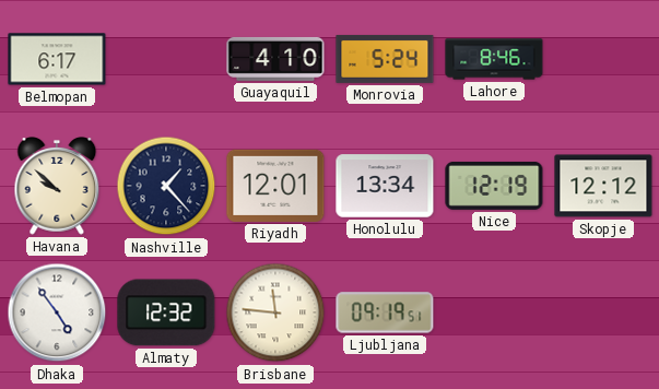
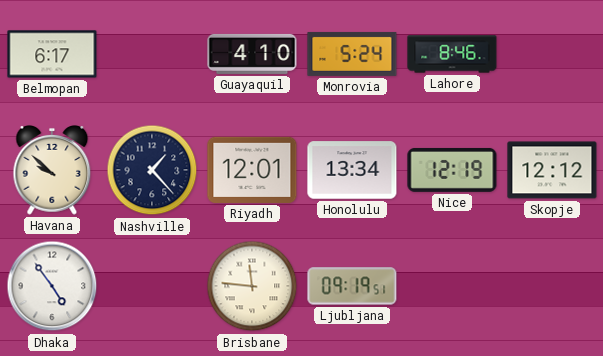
Almaty: 12:32 -> none
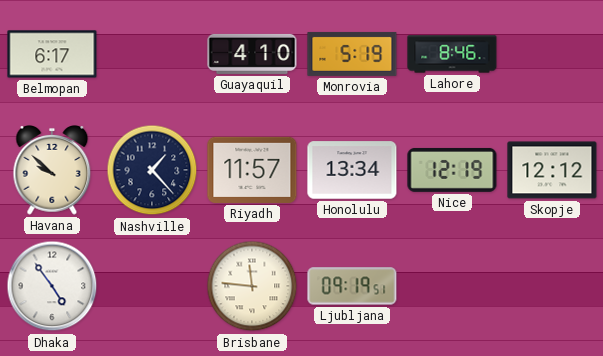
Monrovia: 5:24 -> 5:19
Riyadh: 12:01 -> 11:57
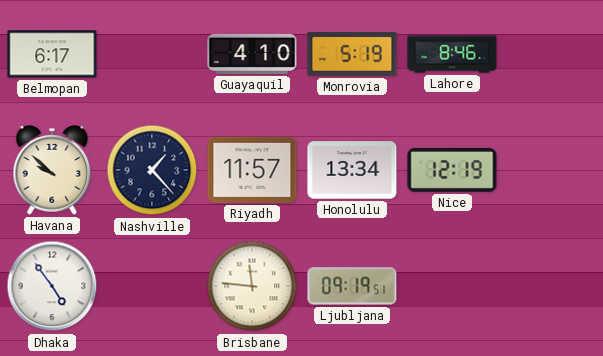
Skopje: 12:12 -> none
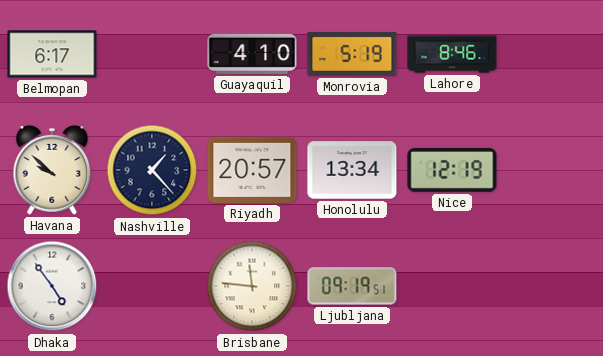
Riyadh: 11:57 -> 20:57
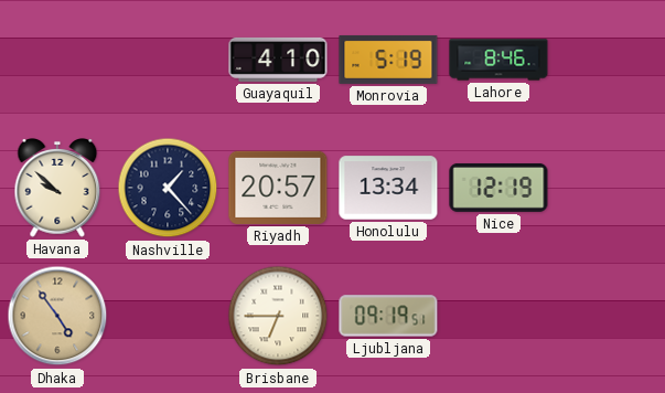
Belmopan: 6:17 -> none
Dhaka dial: white -> champagne
Brisbane: 11:46 -> 6:45
